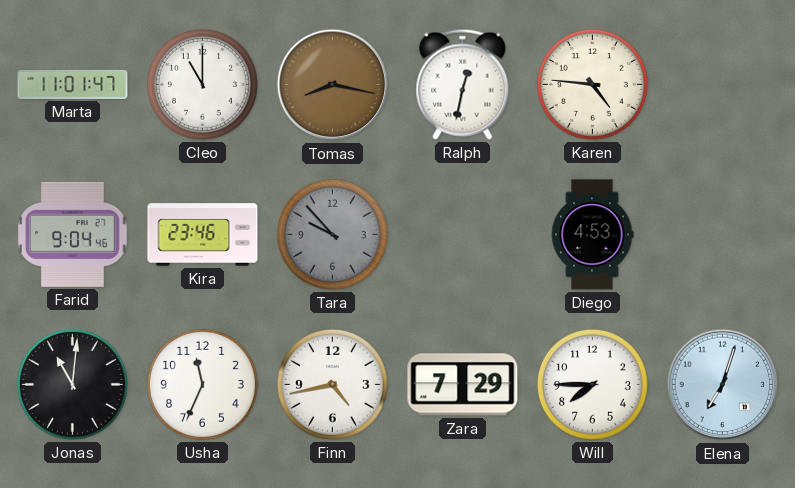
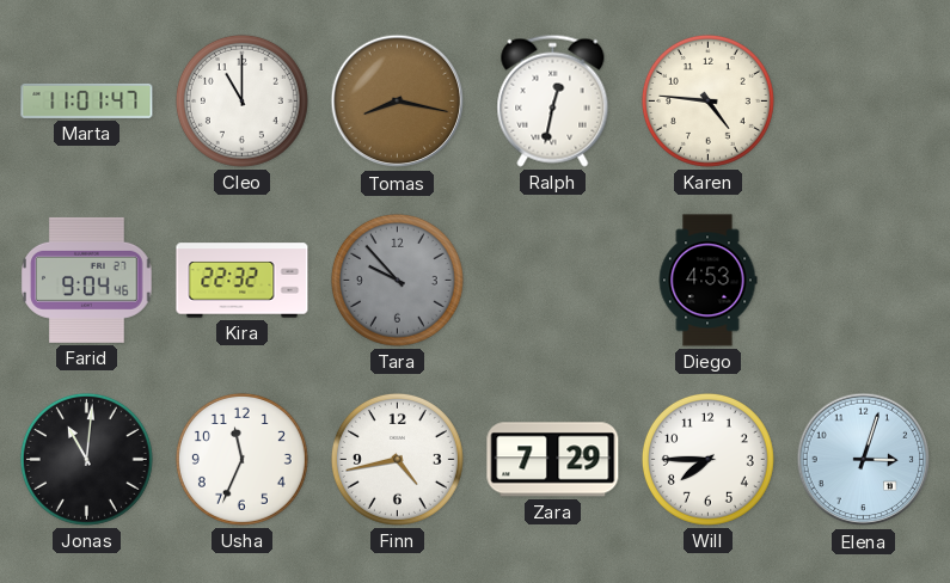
Kira: 23:46 -> 22:32
Elena: 7:03 -> 3:03
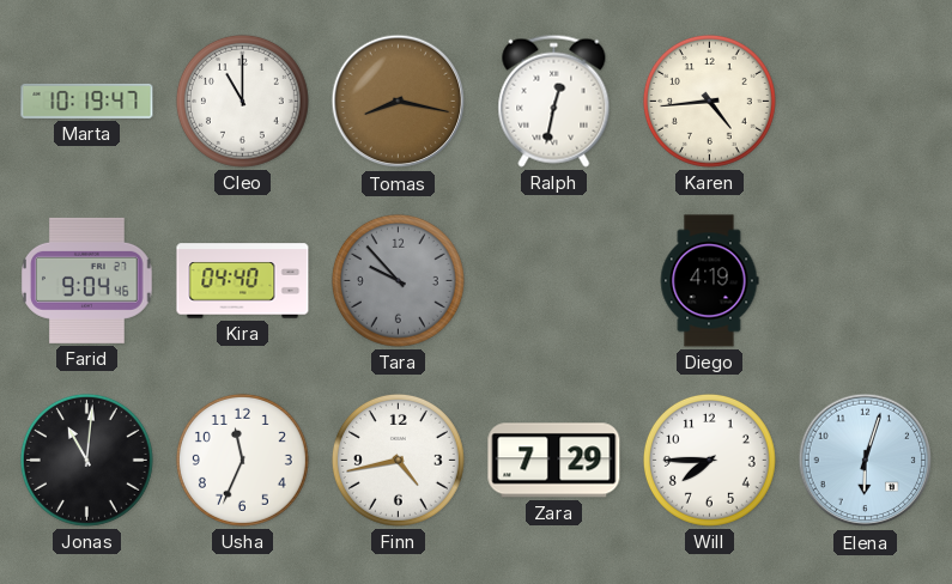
Marta: 11:01 -> 10:19
Karen: 4:46 -> 4:44
Kira: 22:32 -> 04:40
Diego: 4:53 -> 4:19
Elena: 3:03 -> 6:03
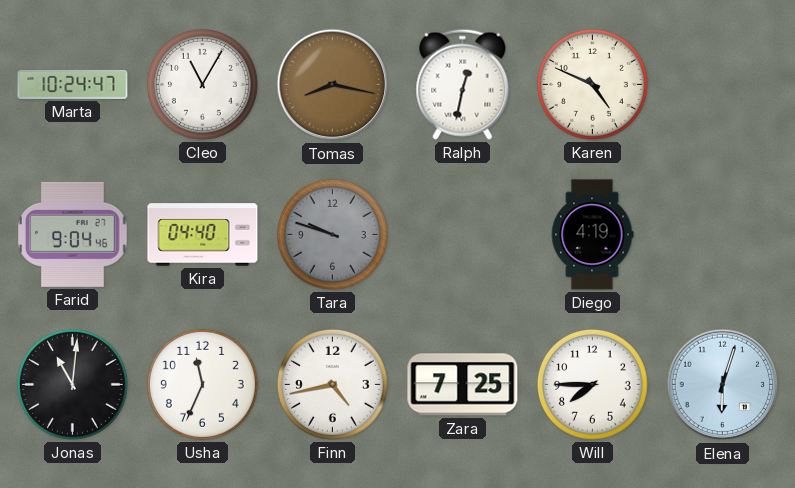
Marta: 10:19 -> 10:24
Cleo: 11:00 -> 11:05
Karen: 4:44 -> 4:49
Tara: 9:53 -> 9:48
Zara: 7:29 -> 7:25
